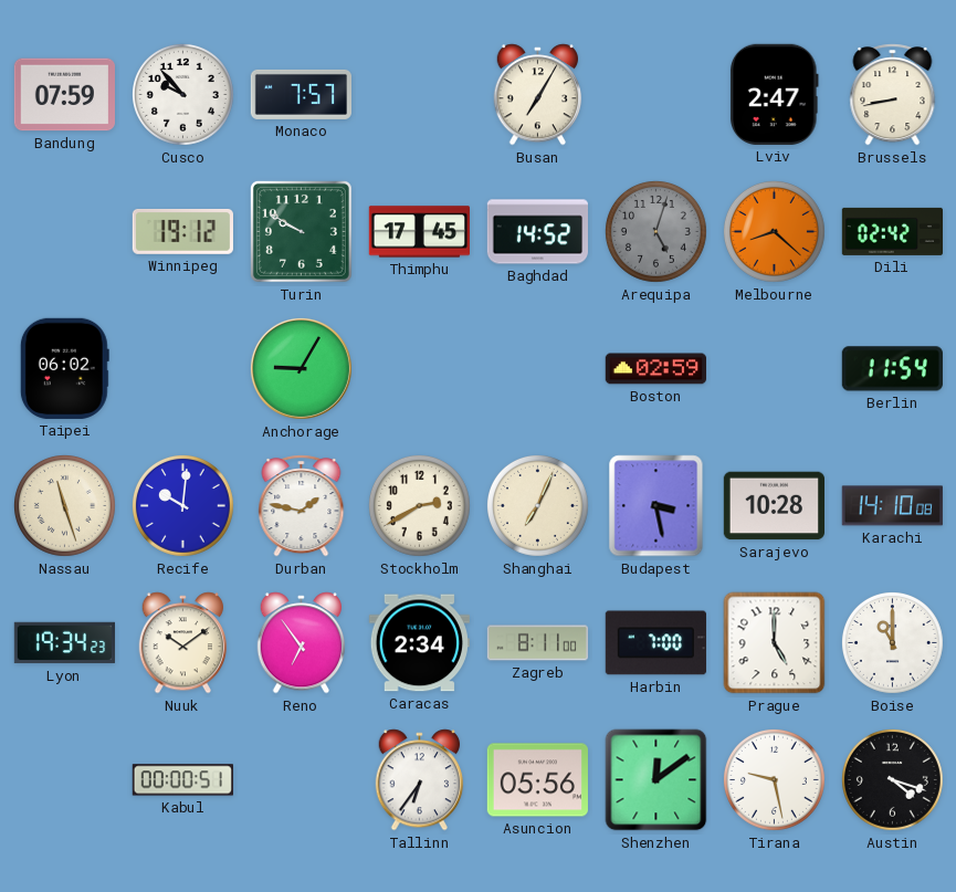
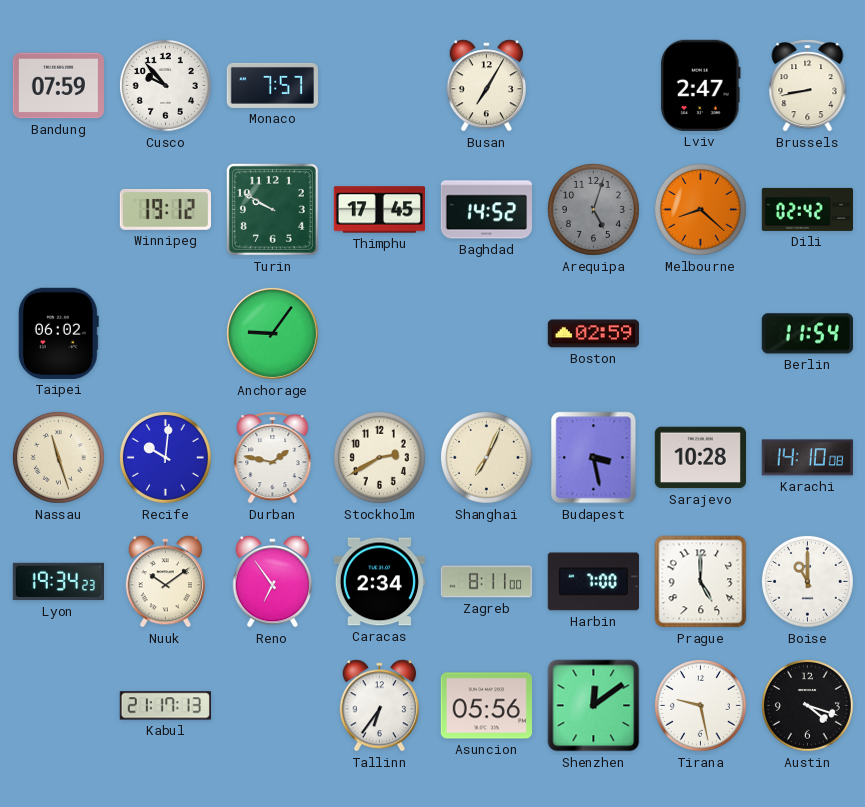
Anchorage: 9:05 -> 9:06
Kabul: 00:00 -> 21:17
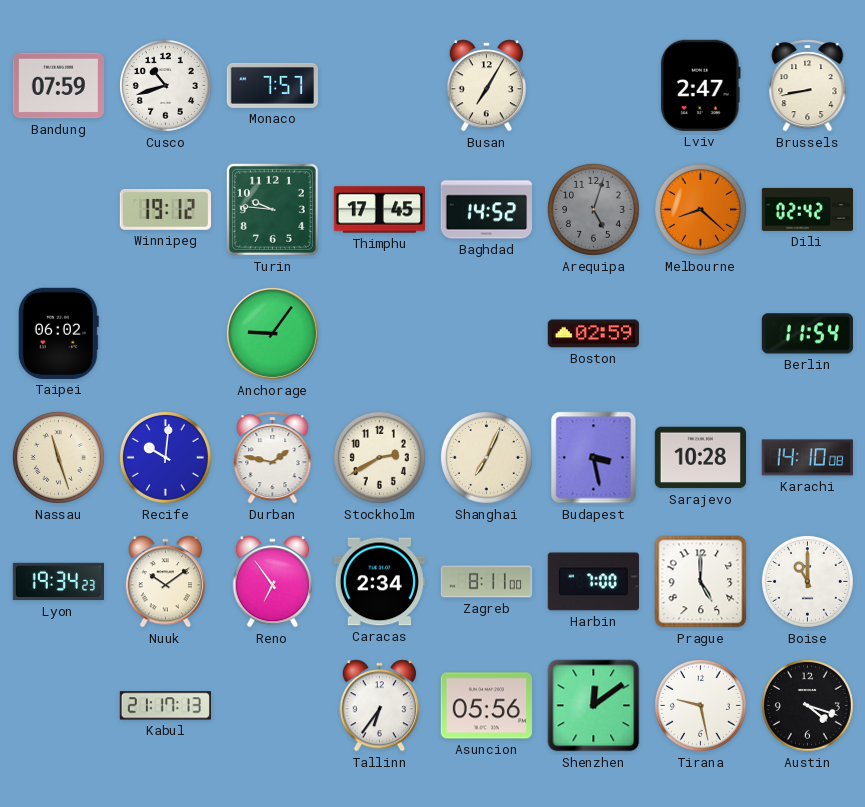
Cusco: 9:53 -> 10:42
Turin: 9:50 -> 9:46
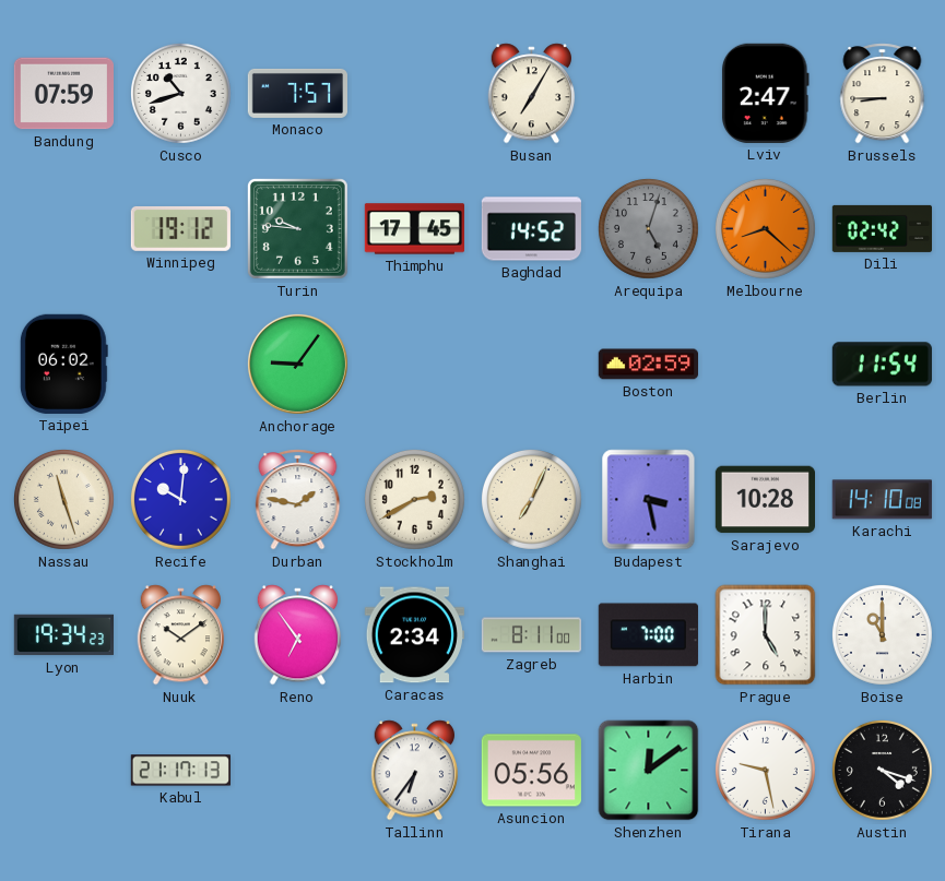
Brussels: 8:43 -> 8:45
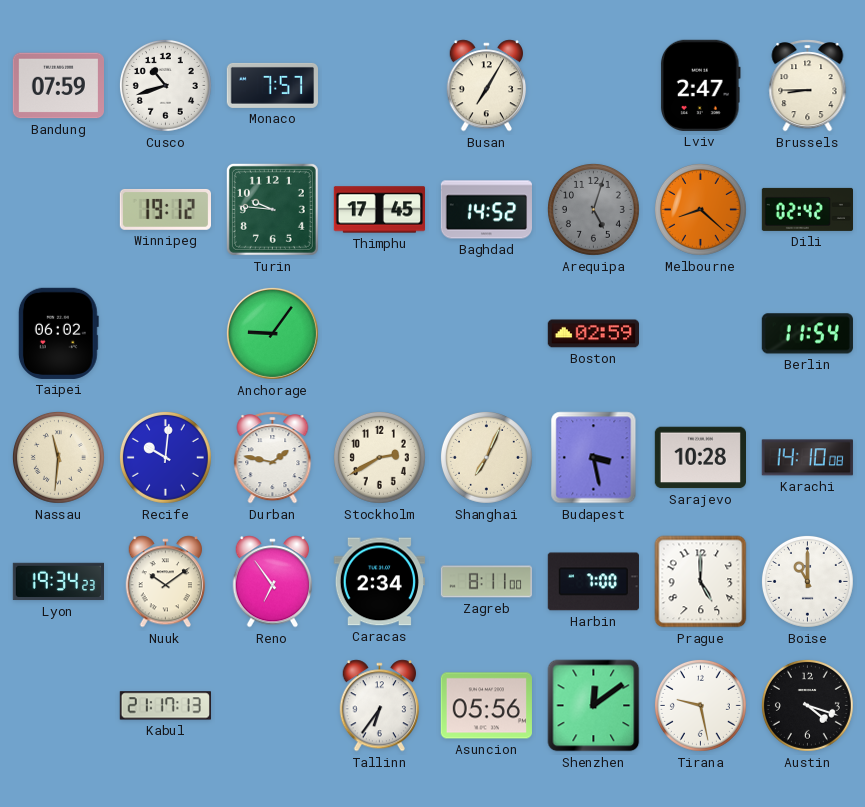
Nassau: 11:27 -> 11:31
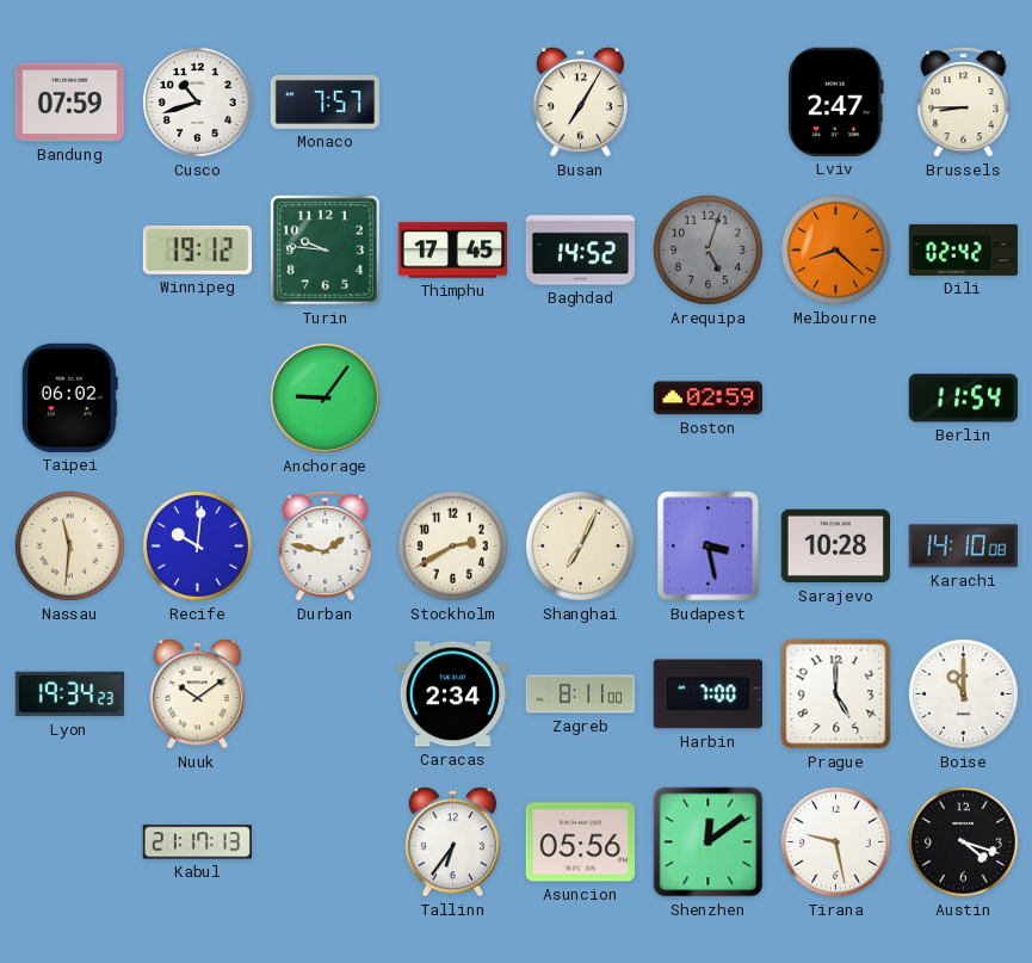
Reno: 6:54 -> none
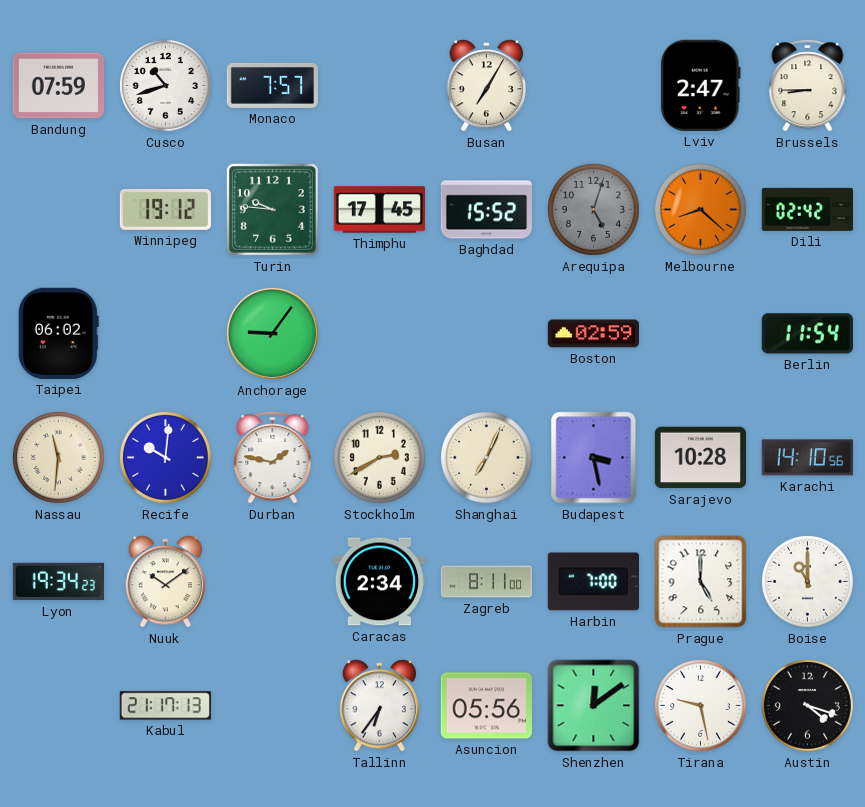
Baghdad: 14:52 -> 15:52
Karachi: 14:10:08 -> 14:10:56
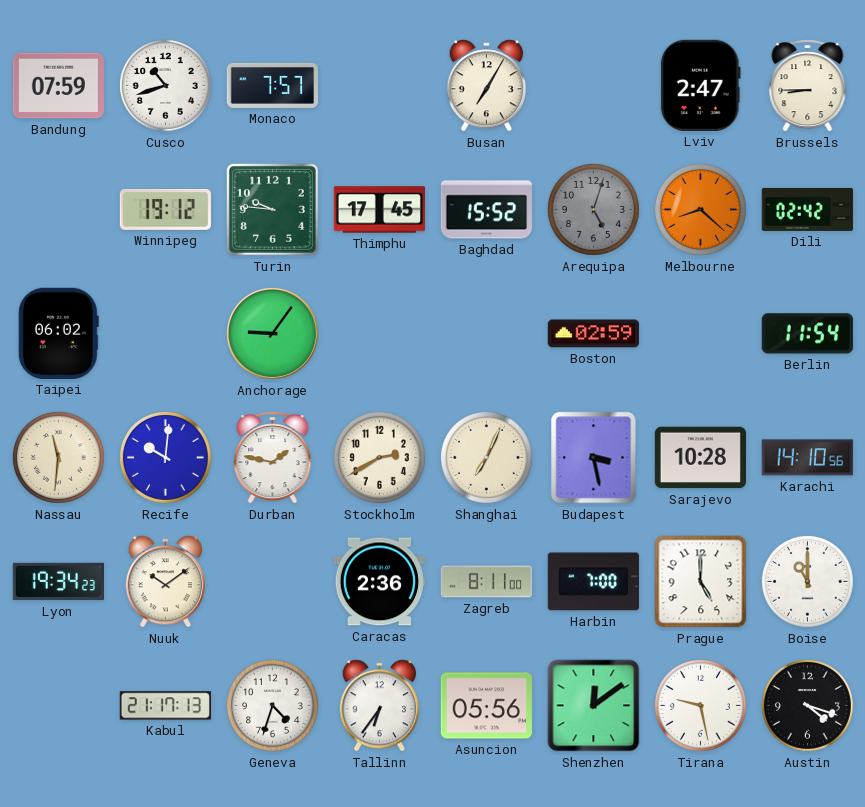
Caracas: 2:34 -> 2:36
Geneva: none -> 4:33
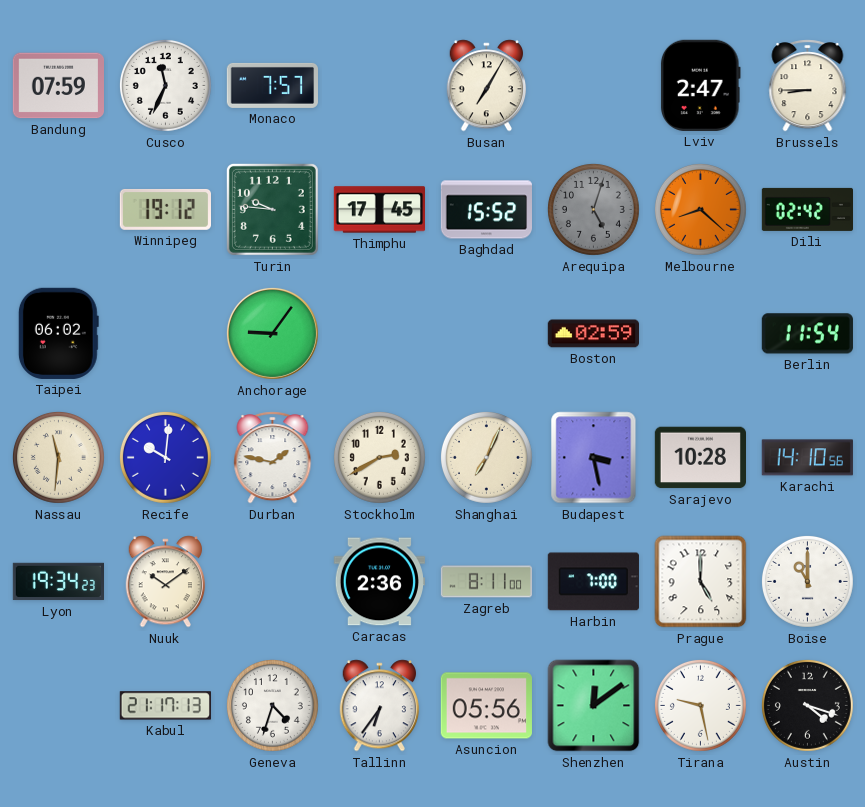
Cusco: 10:42 -> 11:34
